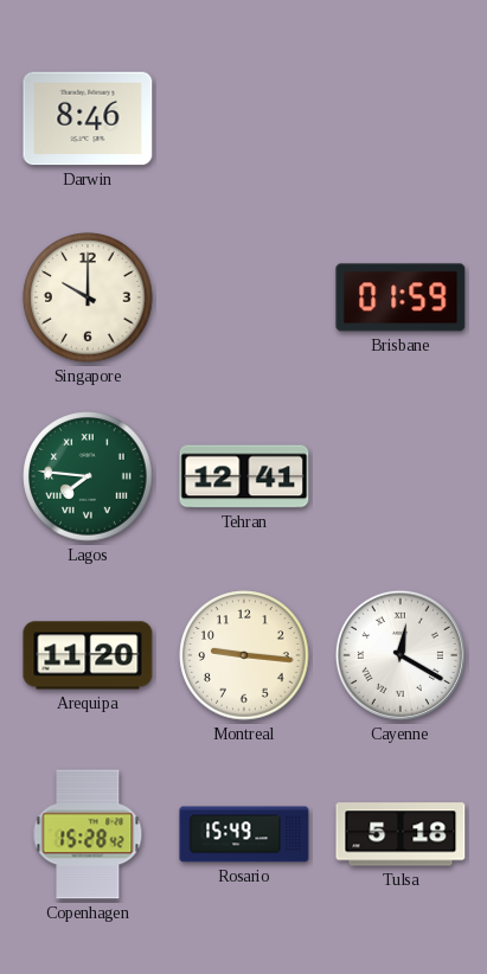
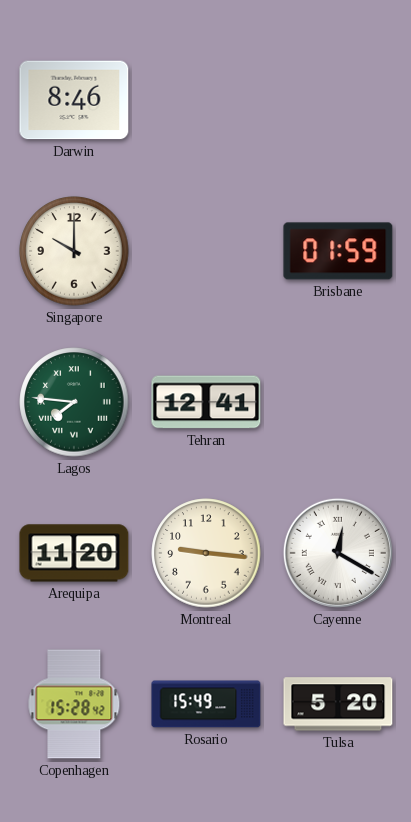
Tulsa: 5:18 -> 5:20
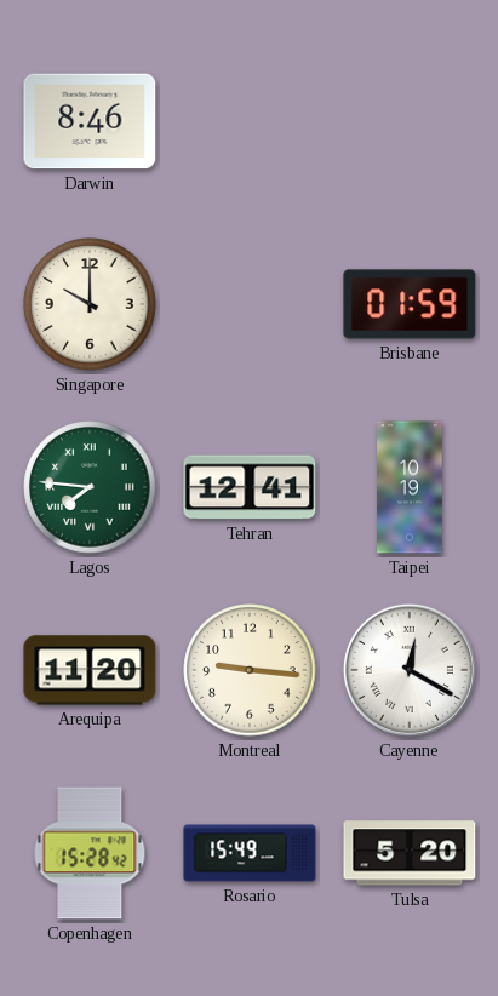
Taipei: none -> 10:19
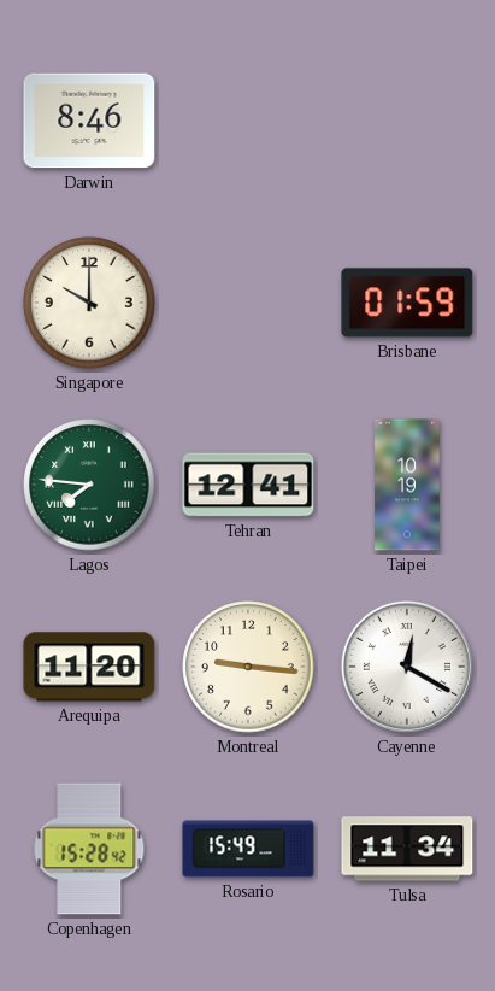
Tulsa: 5:20 -> 11:34
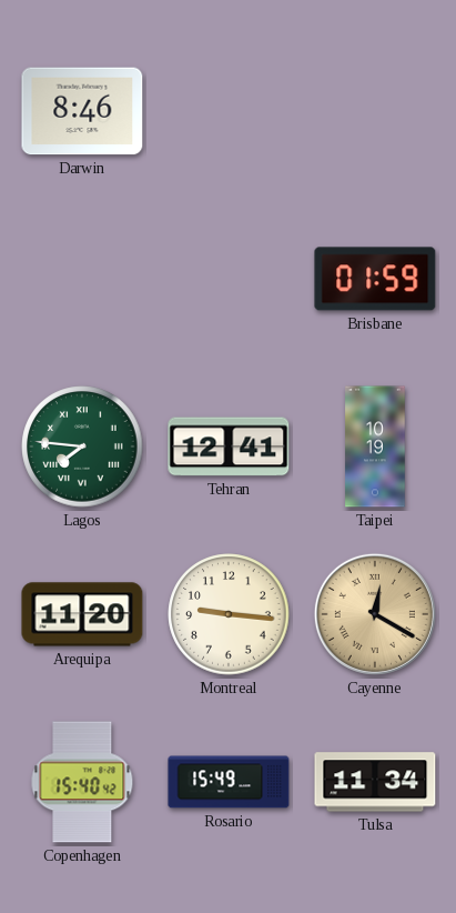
Singapore: 10:00 -> none
Cayenne dial: white -> champagne
Copenhagen: 15:28 -> 15:40
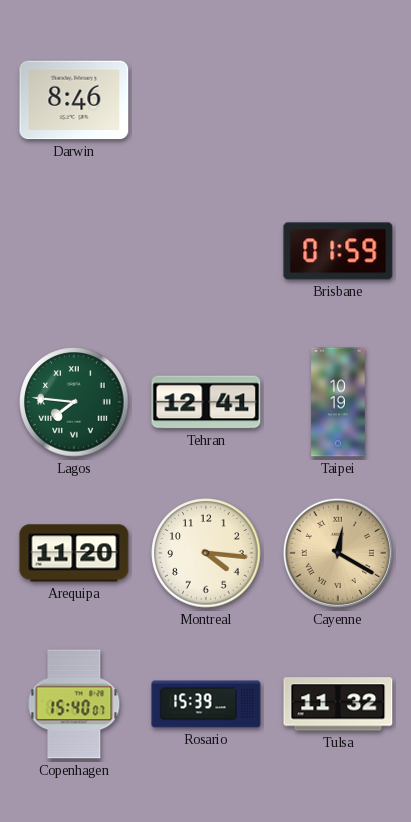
Montreal: 9:16 -> 4:16
Copenhagen: 15:40:42 -> 15:40:07
Rosario: 15:49 -> 15:39
Tulsa: 11:34 -> 11:32
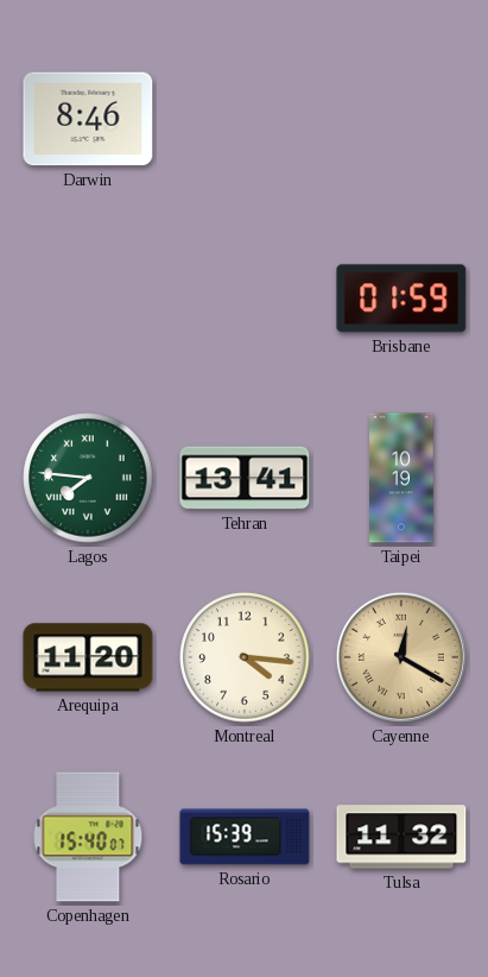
Tehran: 12:41 -> 13:41
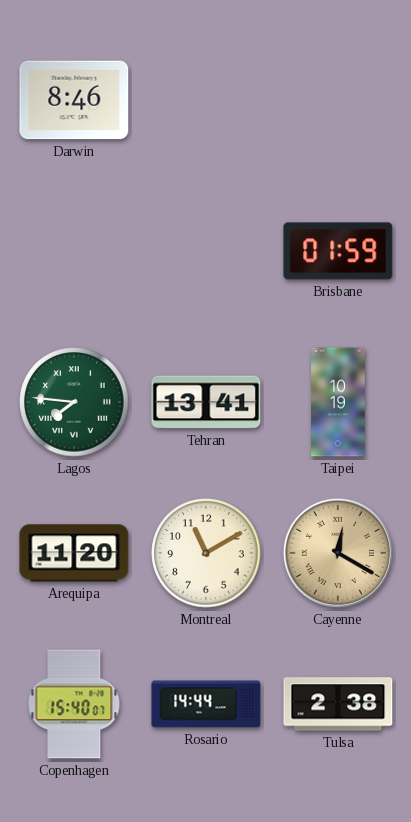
Montreal: 4:16 -> 11:10
Rosario: 15:39 -> 14:44
Tulsa: 11:32 -> 2:38
